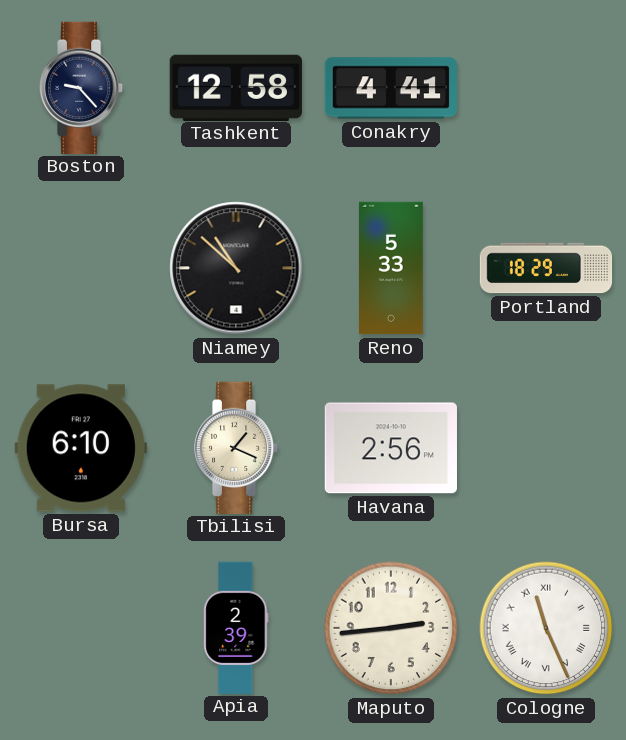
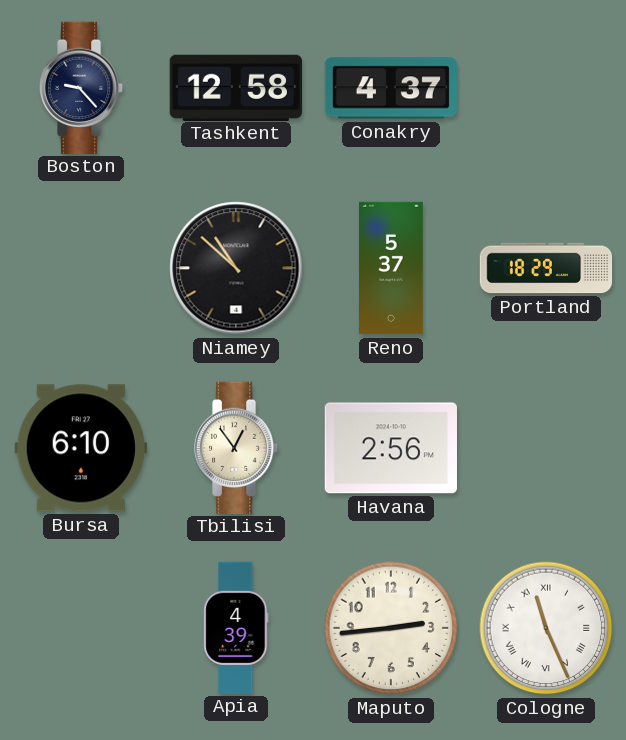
Conakry: 4:41 -> 4:37
Reno: 5:33 -> 5:37
Tbilisi: 1:19 -> 12:54
Apia: 2:39 -> 4:39
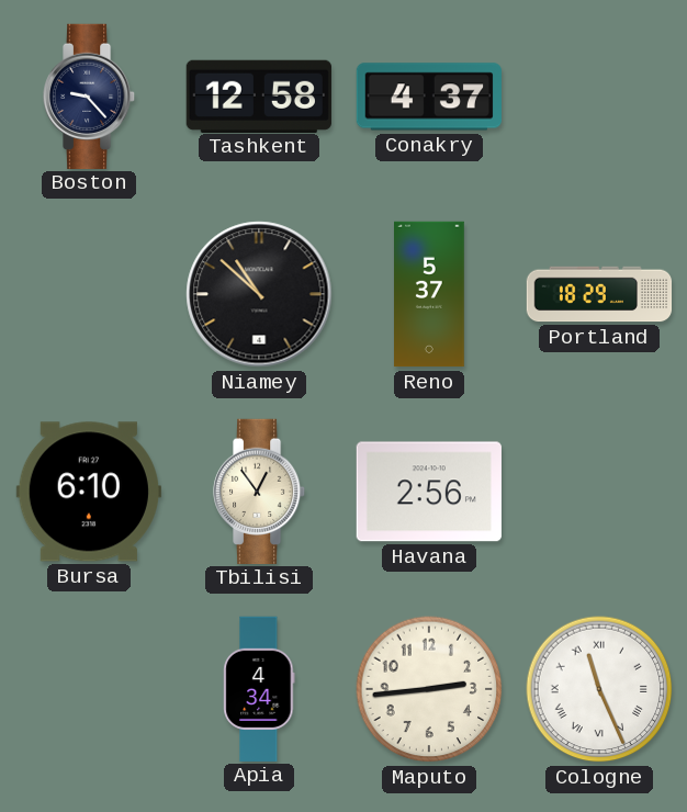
Apia: 4:39 -> 4:34
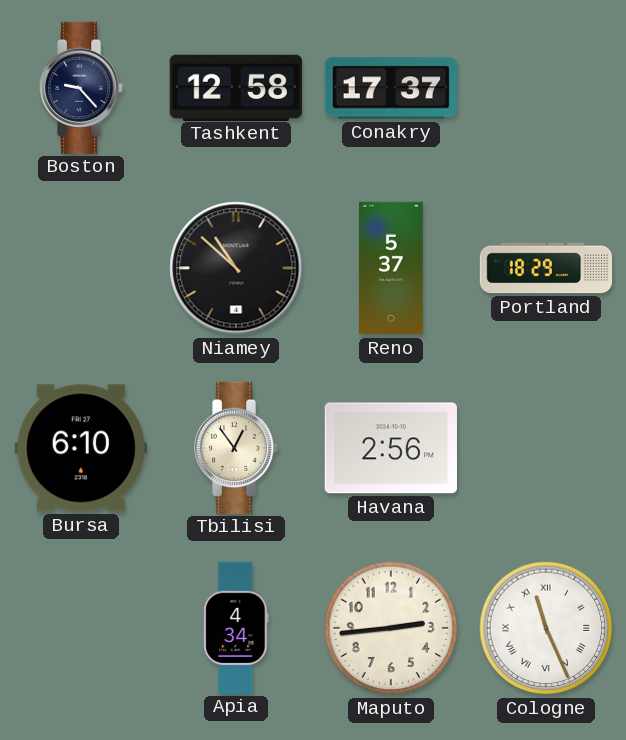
Conakry: 4:37 -> 17:37
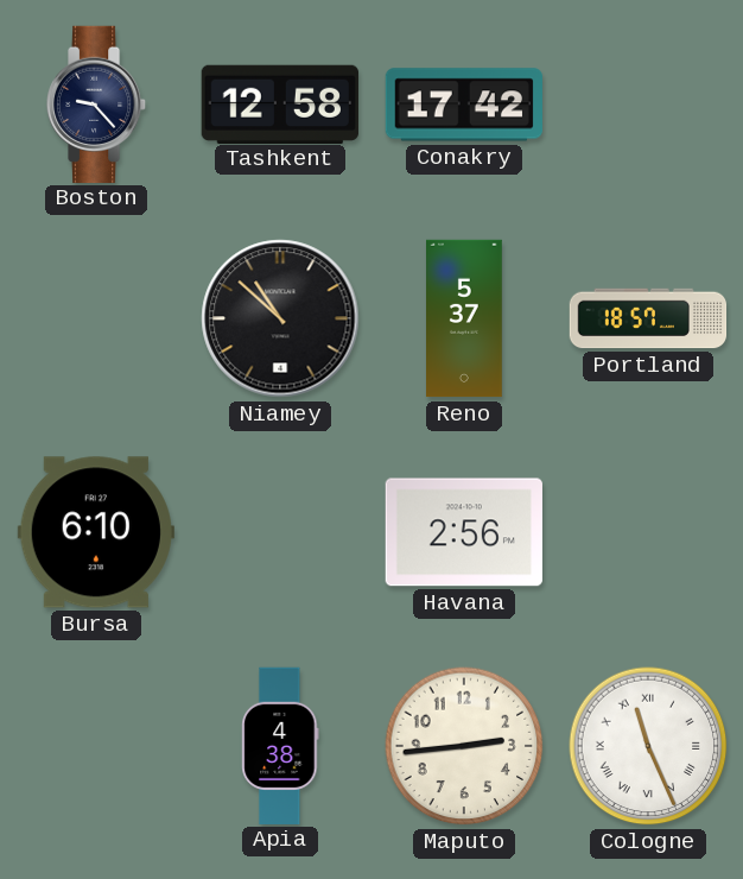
Conakry: 17:37 -> 17:42
Portland: 18:29 -> 18:57
Tbilisi: 12:54 -> none
Apia: 4:34 -> 4:38
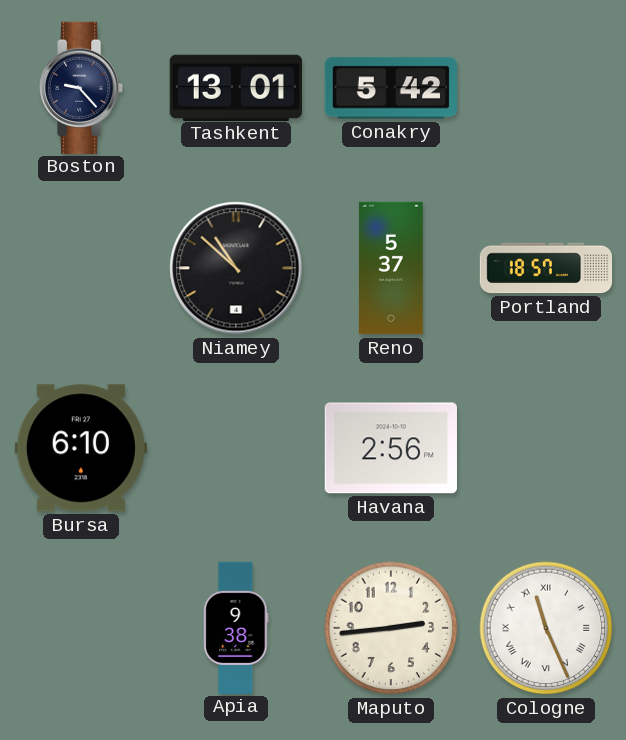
Tashkent: 12:58 -> 13:01
Conakry: 17:42 -> 5:42
Apia: 4:38 -> 9:38
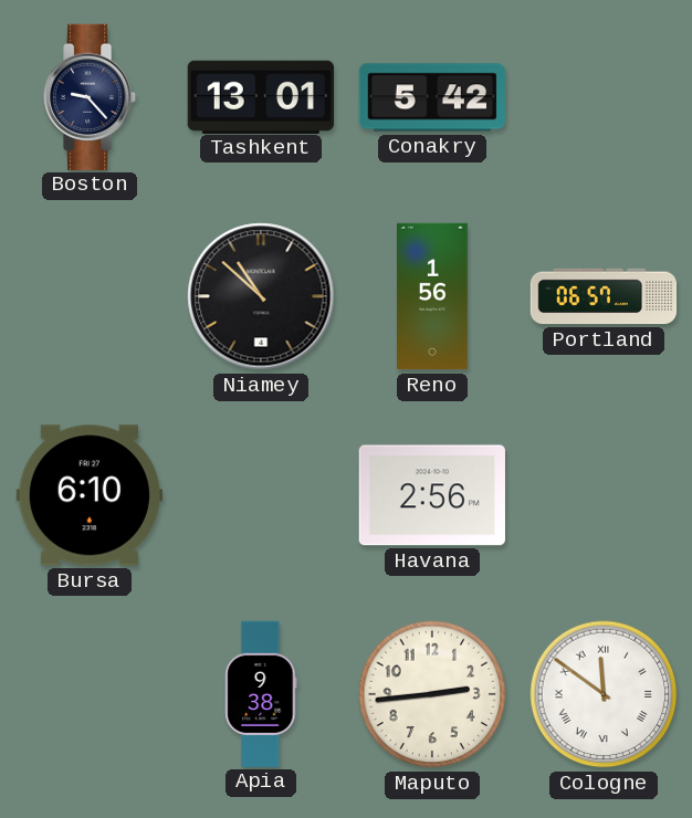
Reno: 5:37 -> 1:56
Portland: 18:57 -> 06:57
Cologne: 11:26 -> 11:51
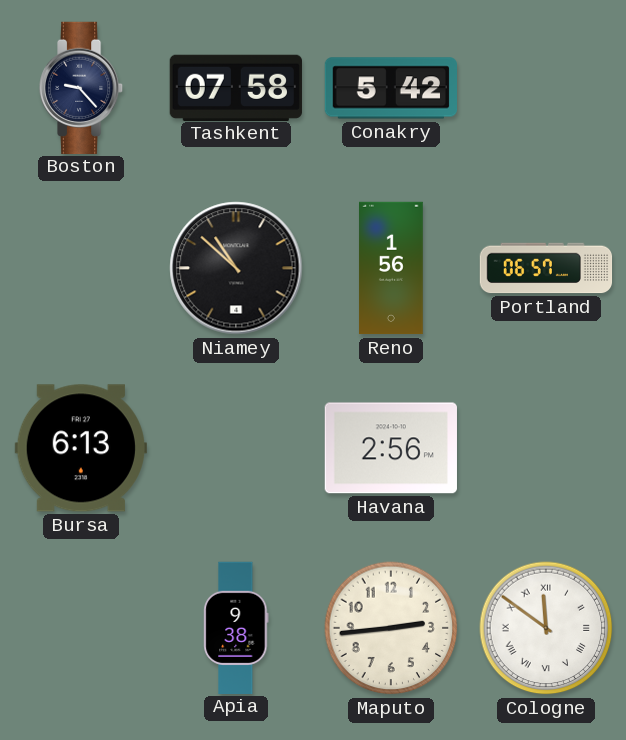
Tashkent: 13:01 -> 07:58
Bursa: 6:10 -> 6:13
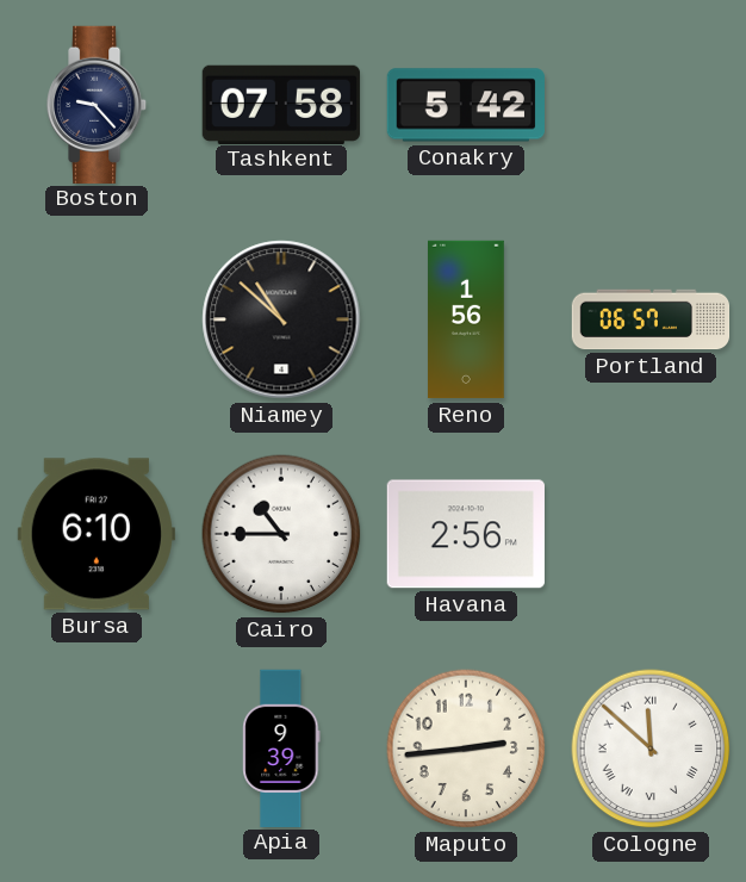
Bursa: 6:13 -> 6:10
Cairo: none -> 10:45
Apia: 9:38 -> 9:39
Cologne: 11:51 -> 11:52
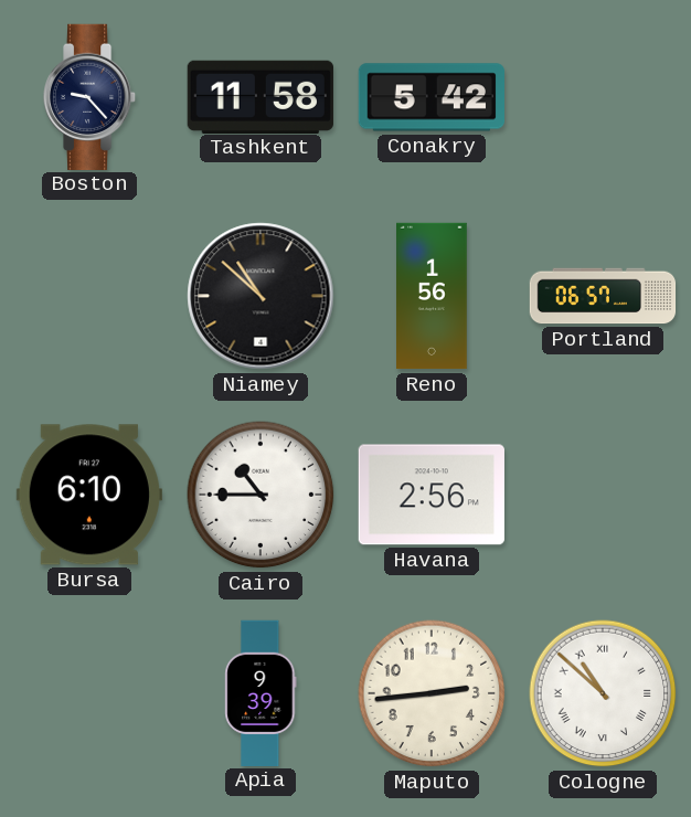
Tashkent: 07:58 -> 11:58
Cologne: 11:52 -> 10:52
